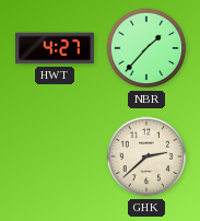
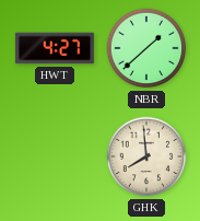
NBR: 1:37 -> 1:38
GHK: 2:38 -> 7:59
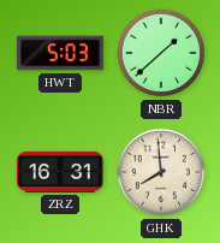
HWT: 4:27 -> 5:03
ZRZ: none -> 16:31
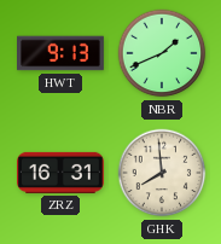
HWT: 5:03 -> 9:13
NBR: 1:38 -> 1:41
